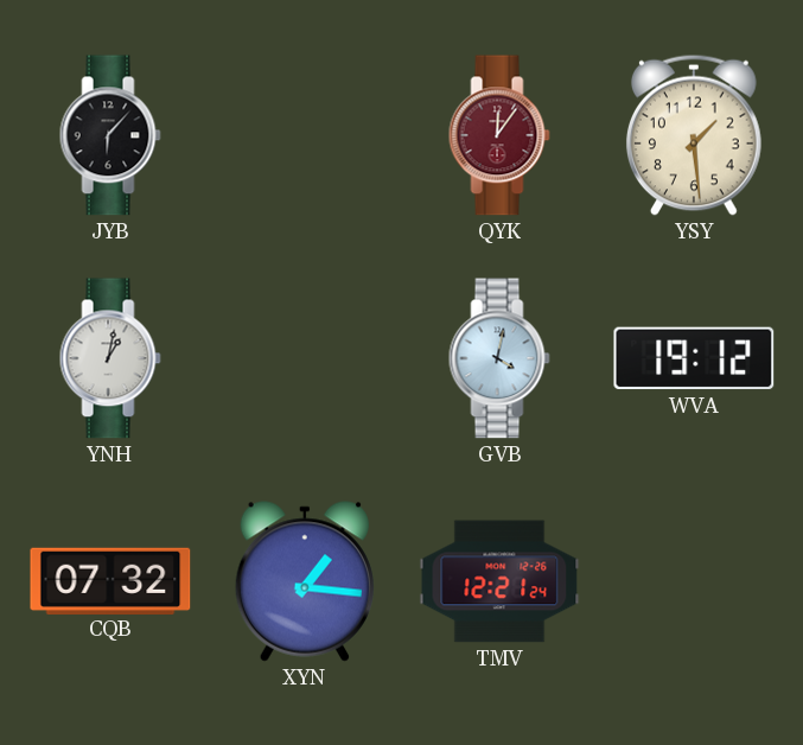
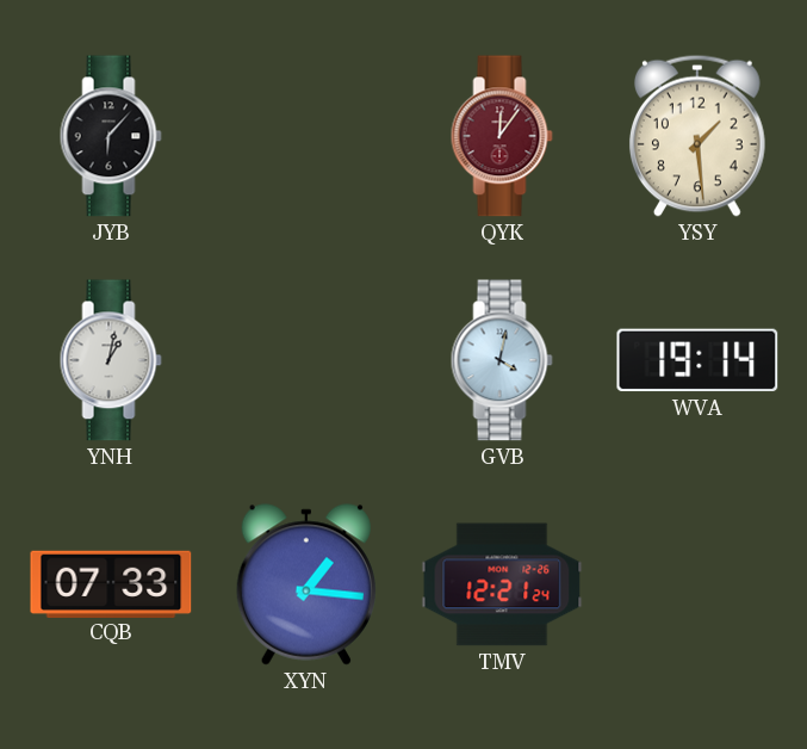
WVA: 19:12 -> 19:14
CQB: 07:32 -> 07:33
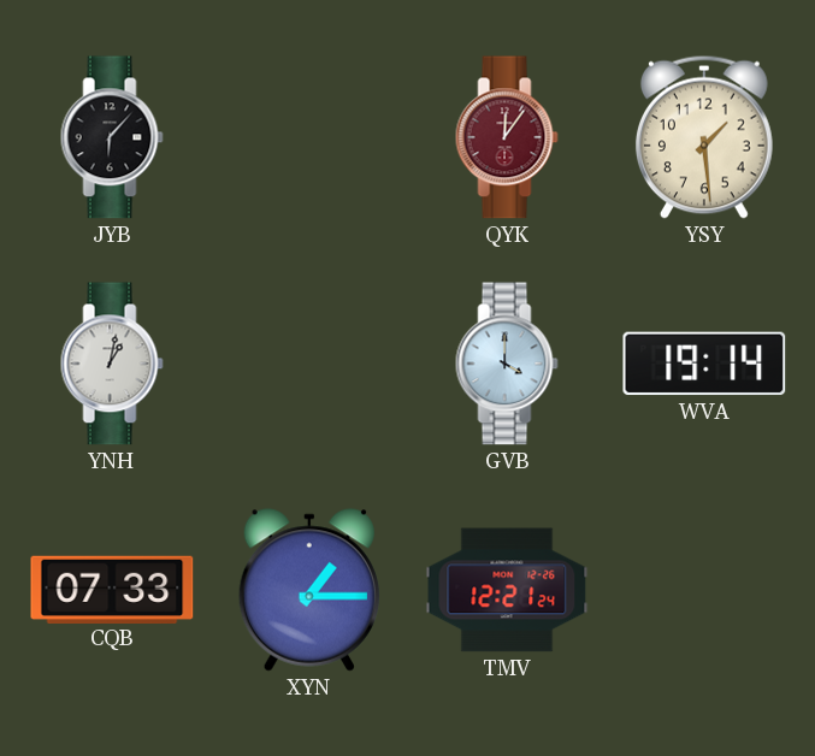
GVB: 4:02 -> 4:00
XYN: 1:16 -> 1:15
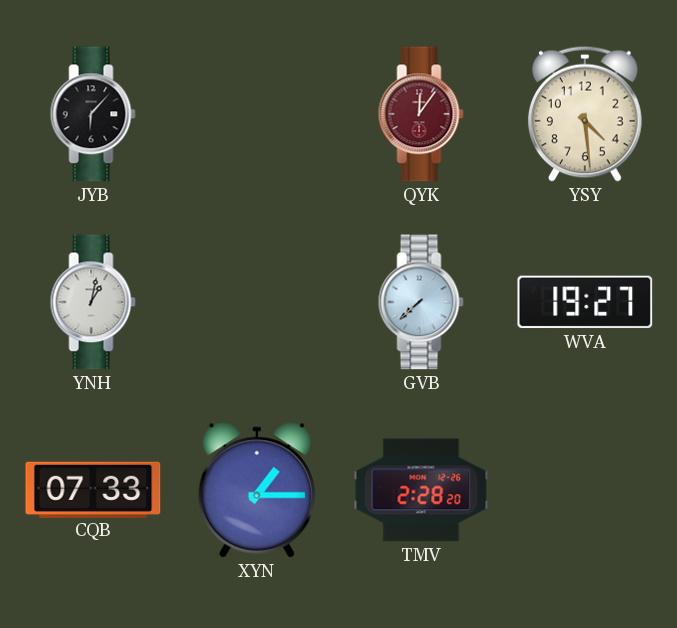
YSY: 1:29 -> 4:29
GVB: 4:00 -> 7:38
WVA: 19:14 -> 19:27
TMV: 12:21 -> 2:28
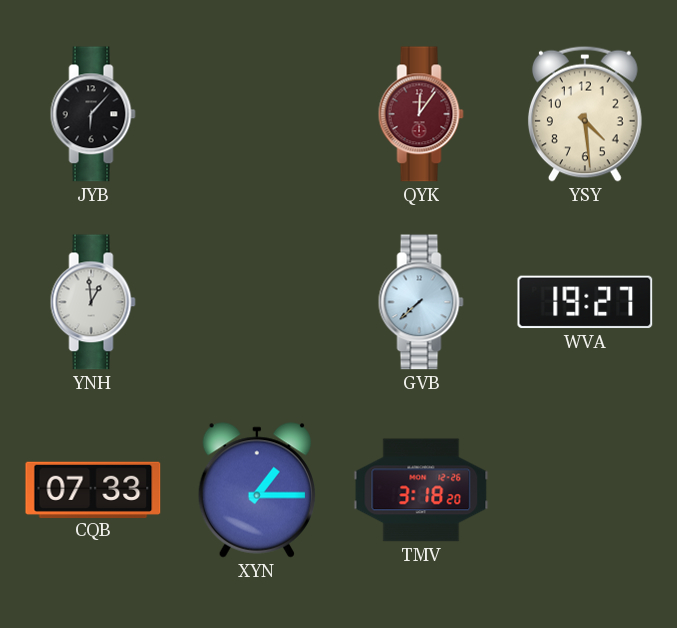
YNH: 1:02 -> 12:59
TMV: 2:28 -> 3:18
